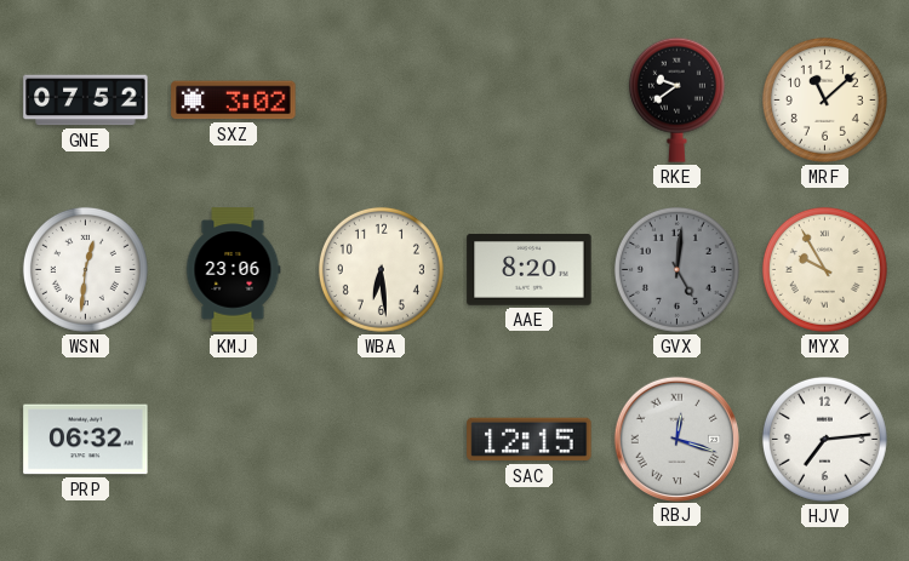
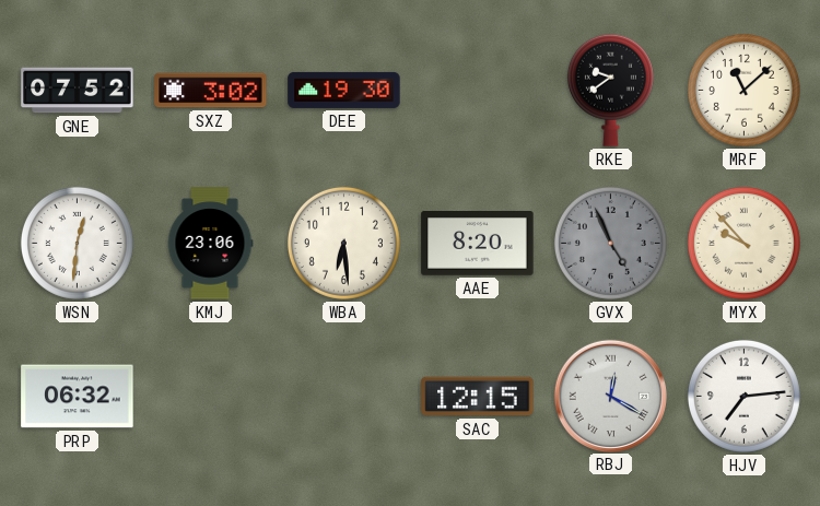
DEE: none -> 19:30
GVX: 5:01 -> 4:56
MYX: 9:55 -> 9:53
RBJ: 12:18 -> 12:20
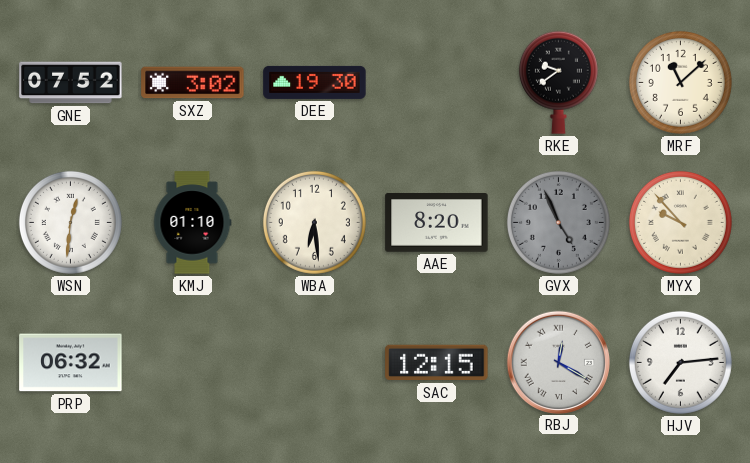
KMJ: 23:06 -> 01:10
